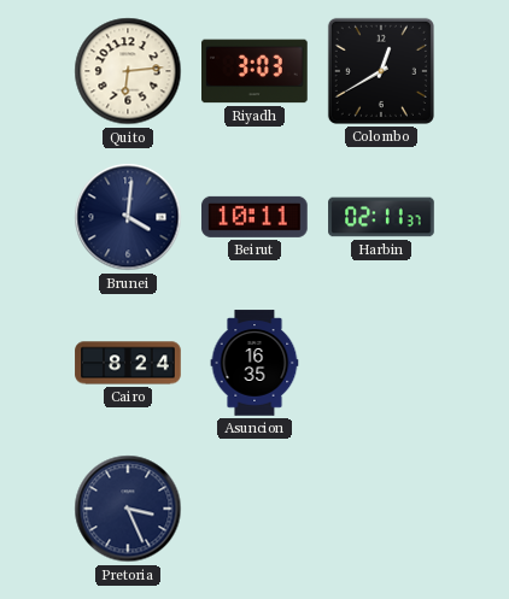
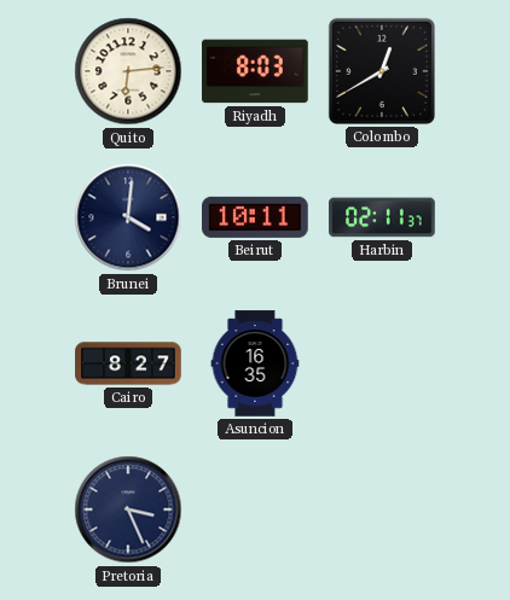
Riyadh: 3:03 -> 8:03
Cairo: 8:24 -> 8:27
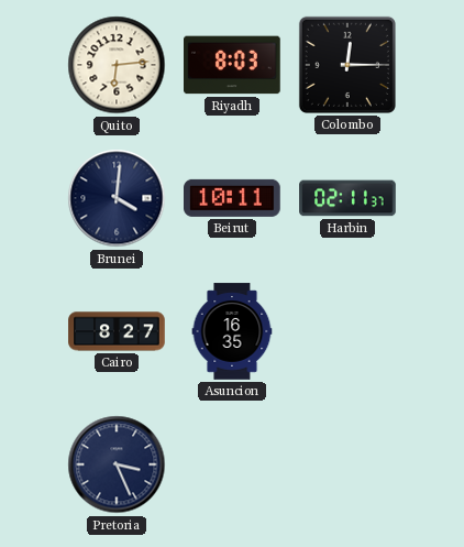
Colombo: 12:40 -> 12:15
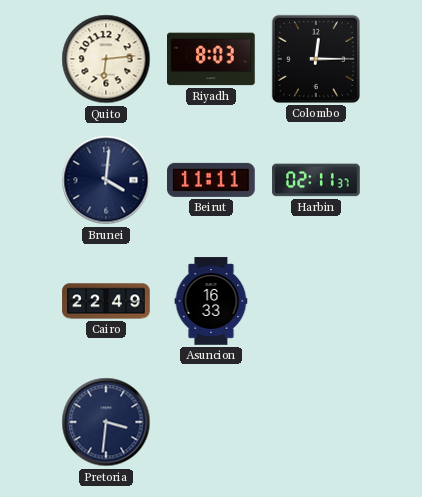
Beirut: 10:11 -> 11:11
Cairo: 8:27 -> 22:49
Asuncion: 16:35 -> 16:33
Pretoria: 3:26 -> 3:31
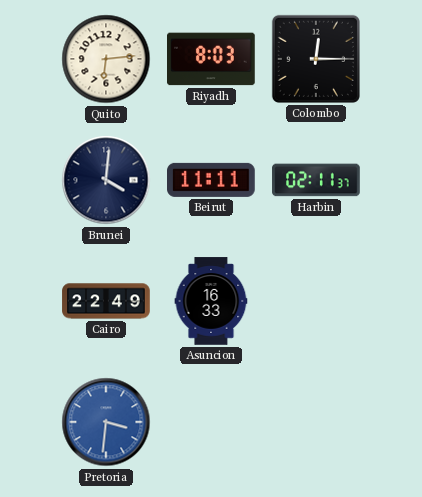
Pretoria dial: navy -> blue
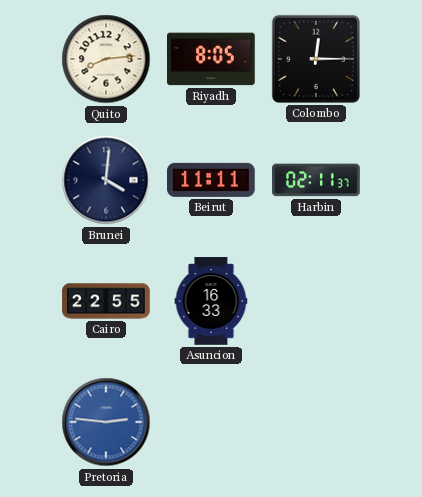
Quito: 6:14 -> 8:14
Riyadh: 8:03 -> 8:05
Cairo: 22:49 -> 22:55
Pretoria: 3:31 -> 2:46
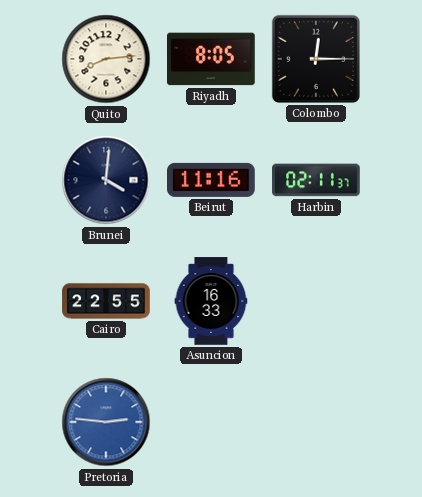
Beirut: 11:11 -> 11:16
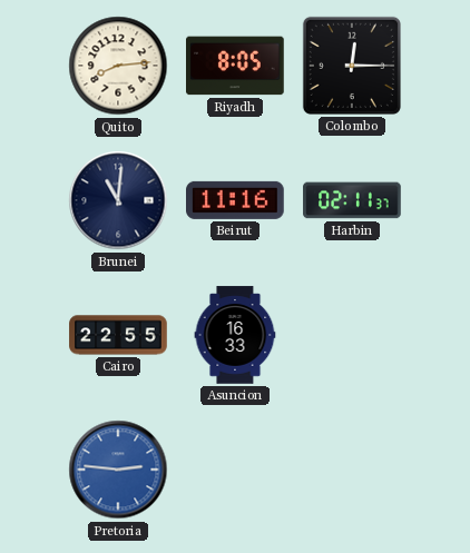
Brunei: 4:01 -> 11:01
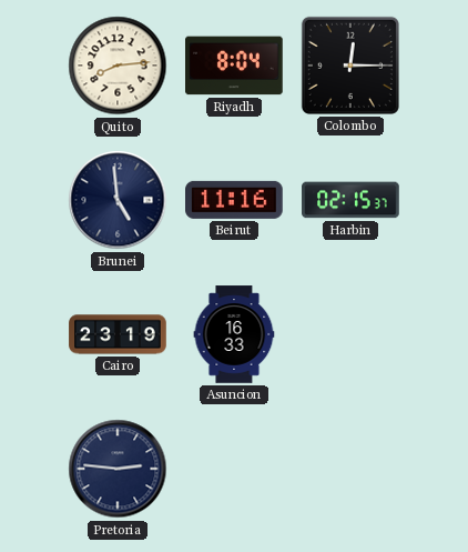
Riyadh: 8:05 -> 8:04
Brunei: 11:01 -> 4:59
Harbin: 02:11 -> 02:15
Cairo: 22:55 -> 23:19
Pretoria dial: blue -> navy
